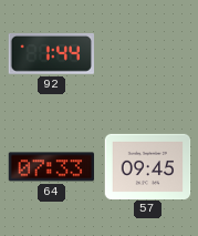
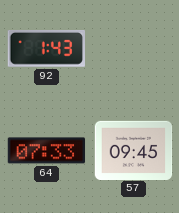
92: 1:44 -> 1:43
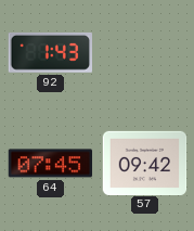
64: 07:33 -> 07:45
57: 09:45 -> 09:42
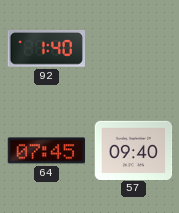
92: 1:43 -> 1:40
57: 09:42 -> 09:40
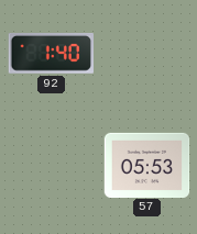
64: 07:45 -> none
57: 09:40 -> 05:53
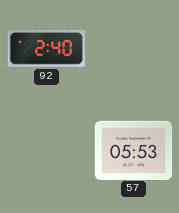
92: 1:40 -> 2:40
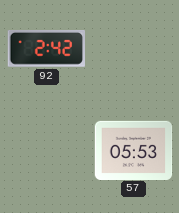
92: 2:40 -> 2:42
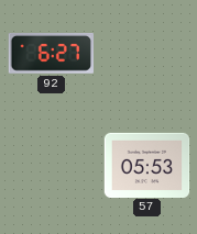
92: 2:42 -> 6:27
